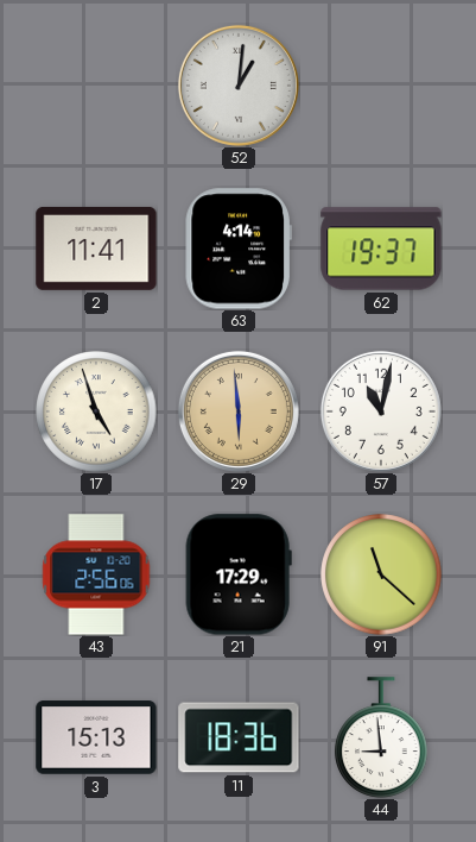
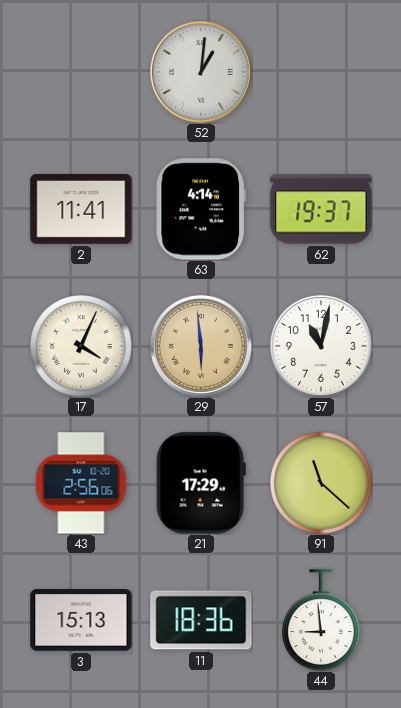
17: 4:57 -> 4:04
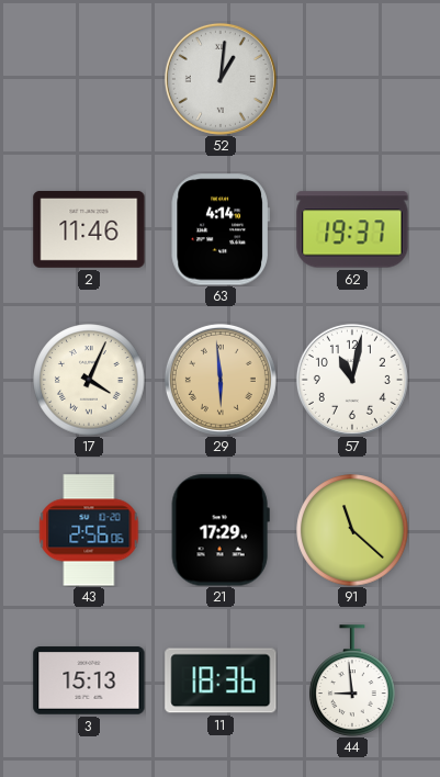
2: 11:41 -> 11:46
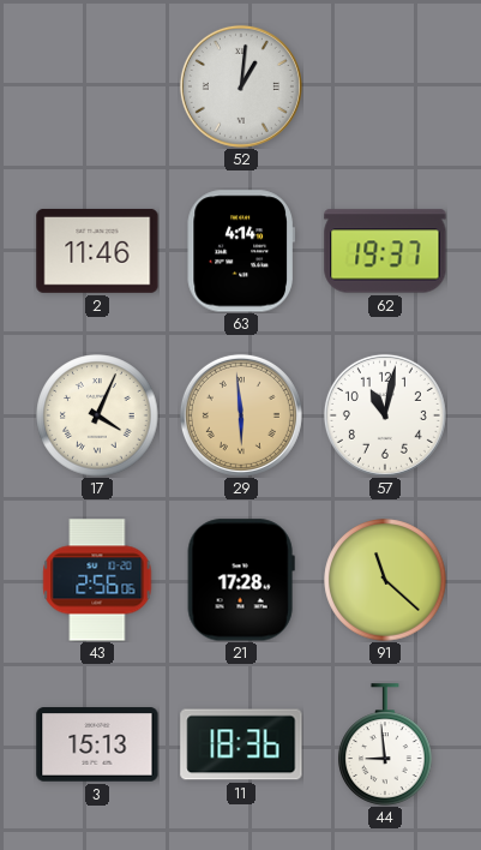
21: 17:29 -> 17:28
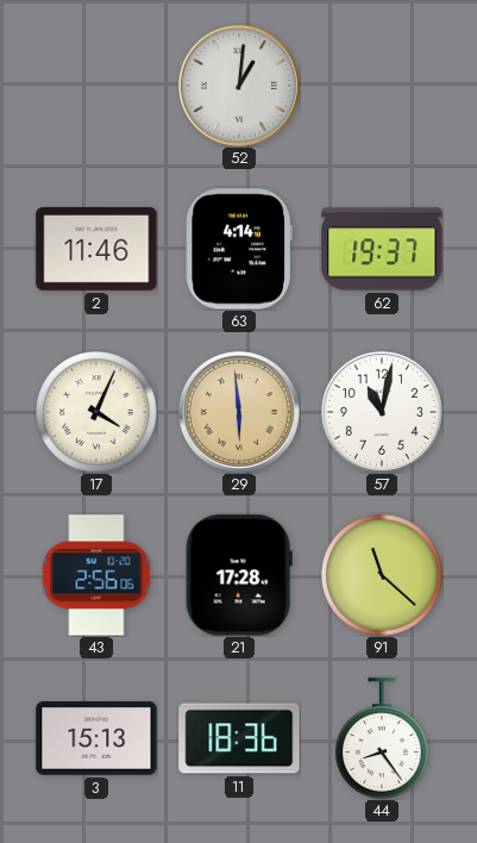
44: 8:59 -> 8:24
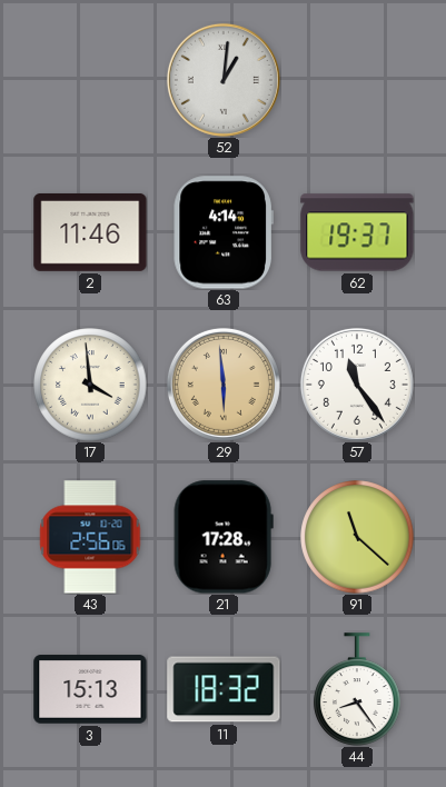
17: 4:04 -> 3:59
57: 11:02 -> 11:24
11: 18:36 -> 18:32
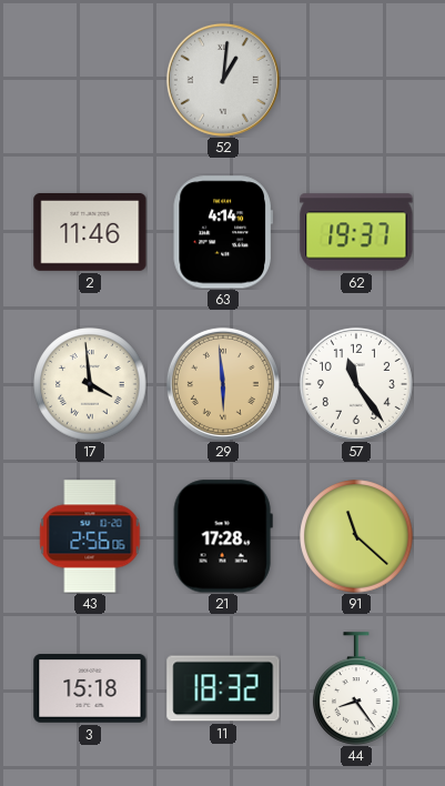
3: 15:13 -> 15:18
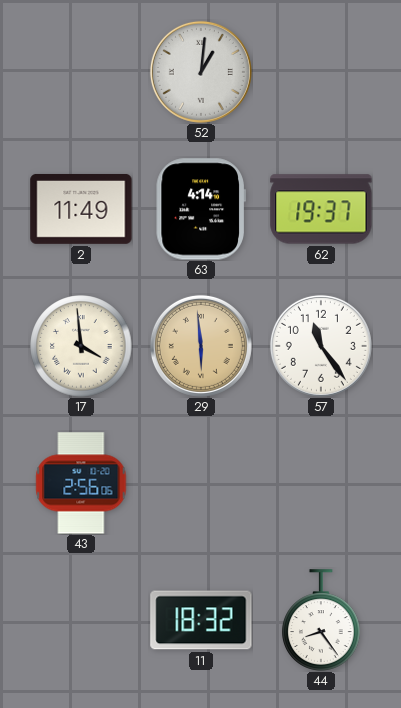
2: 11:46 -> 11:49
21: 17:28 -> none
91: 11:22 -> none
3: 15:18 -> none
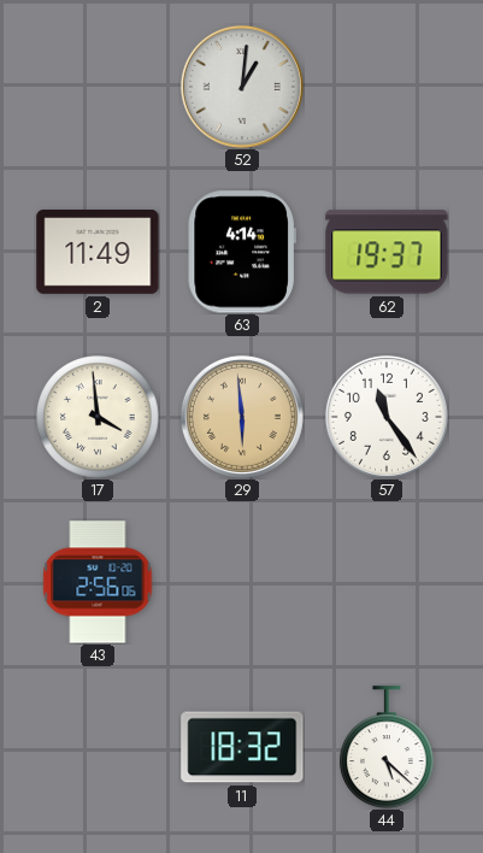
44: 8:24 -> 5:22
